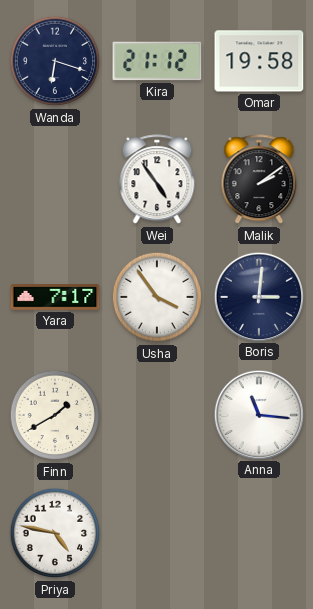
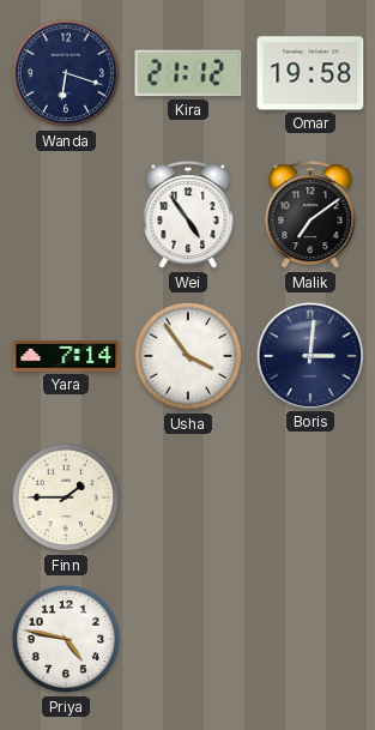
Malik: 2:09 -> 7:09
Yara: 7:17 -> 7:14
Finn: 1:40 -> 1:45
Anna: 11:16 -> none
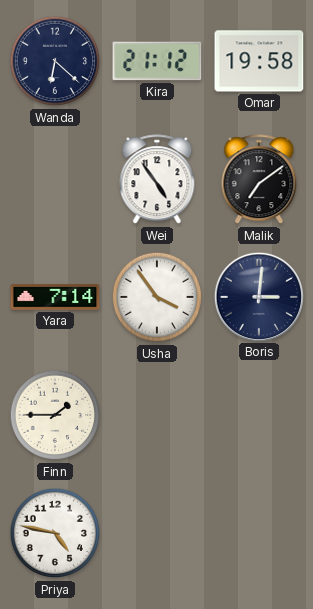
Wanda: 6:18 -> 6:22
